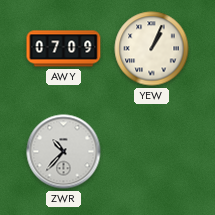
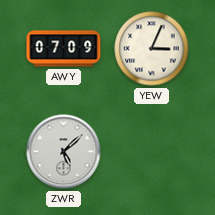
YEW: 1:04 -> 3:04
ZWR: 10:37 -> 5:08
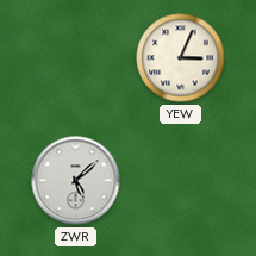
AWY: 07:09 -> none
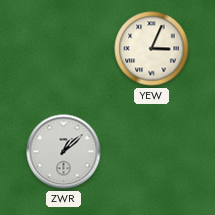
ZWR: 5:08 -> 1:08
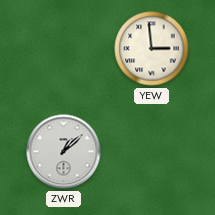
YEW: 3:04 -> 2:59
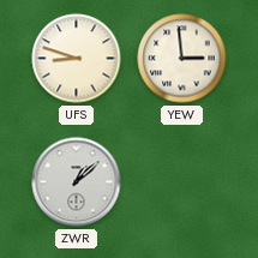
UFS: none -> 8:48
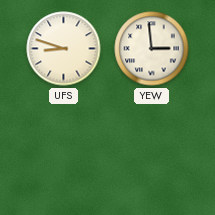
ZWR: 1:08 -> none
